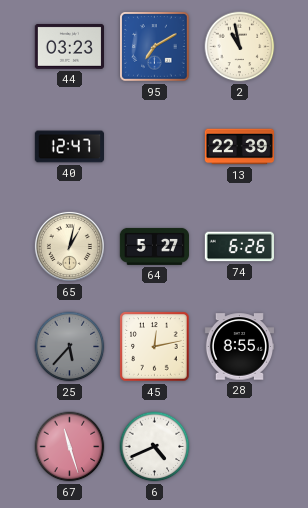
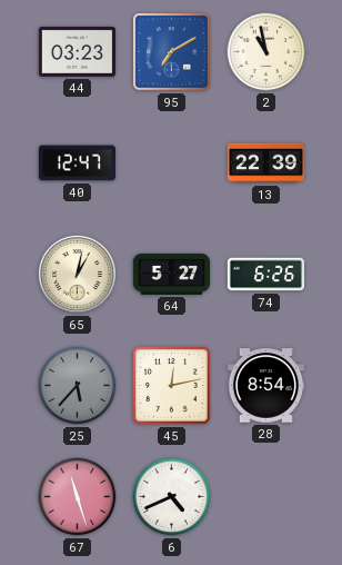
28: 8:55 -> 8:54
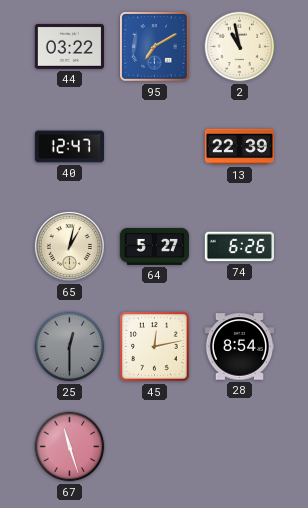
44: 03:23 -> 03:22
25: 5:37 -> 12:30
6: 4:41 -> none
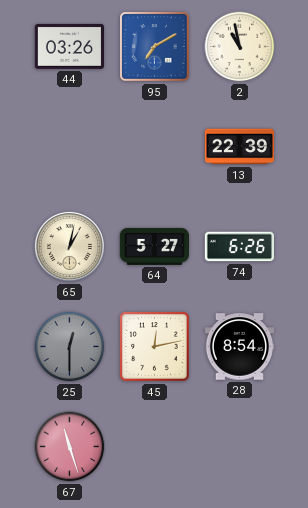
44: 03:22 -> 03:26
40: 12:47 -> none
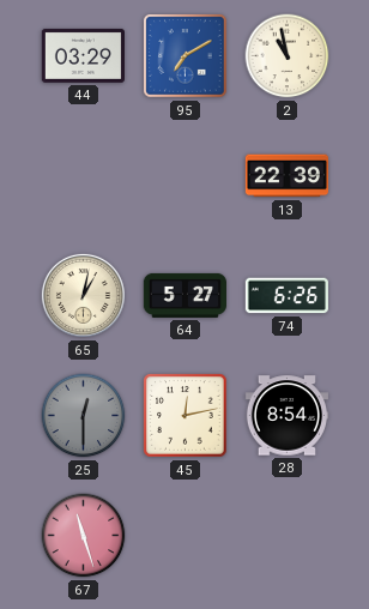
44: 03:26 -> 03:29
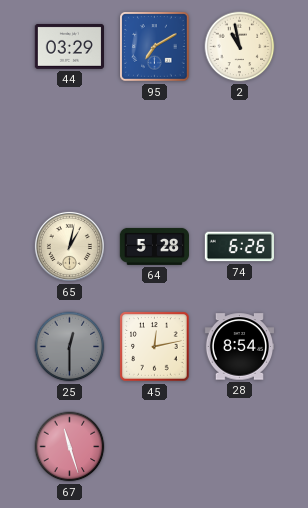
13: 22:39 -> none
64: 5:27 -> 5:28
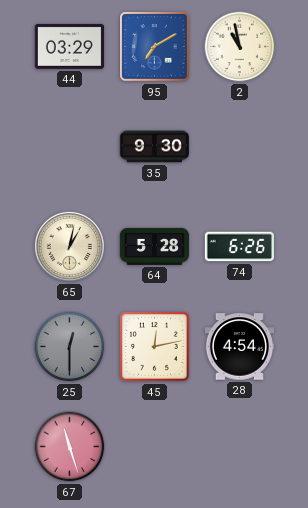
35: none -> 9:30
28: 8:54 -> 4:54
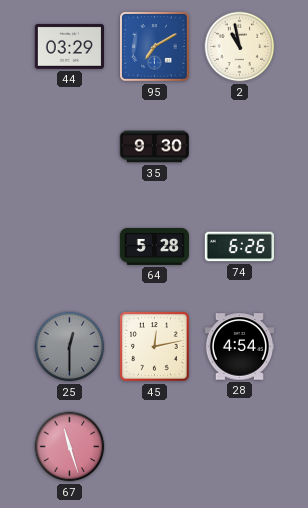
65: 1:02 -> none
